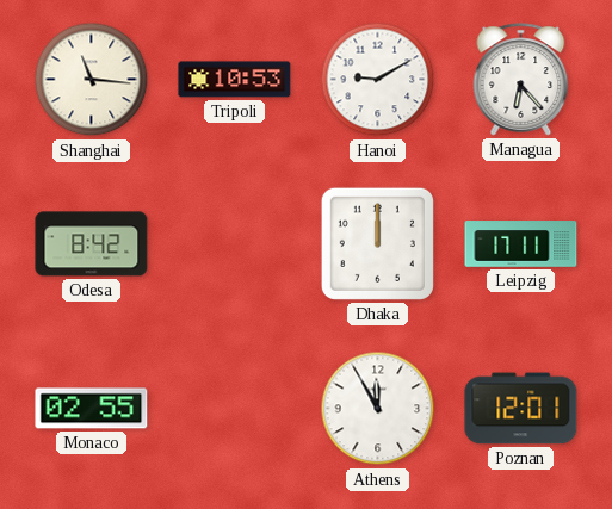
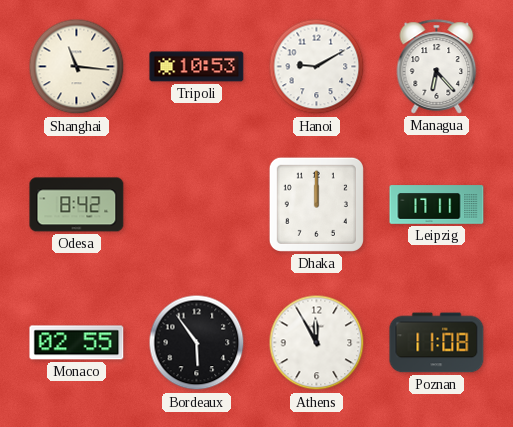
Bordeaux: none -> 5:54
Poznan: 12:01 -> 11:08
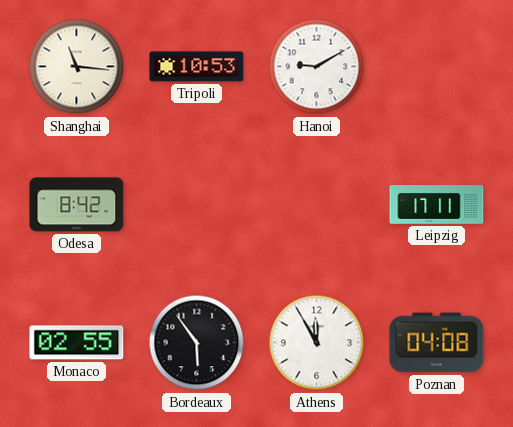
Managua: 6:23 -> none
Dhaka: 12:00 -> none
Poznan: 11:08 -> 04:08
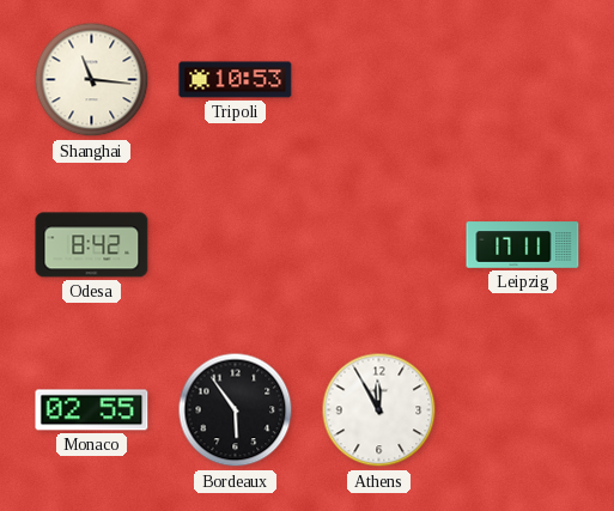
Hanoi: 9:10 -> none
Poznan: 04:08 -> none
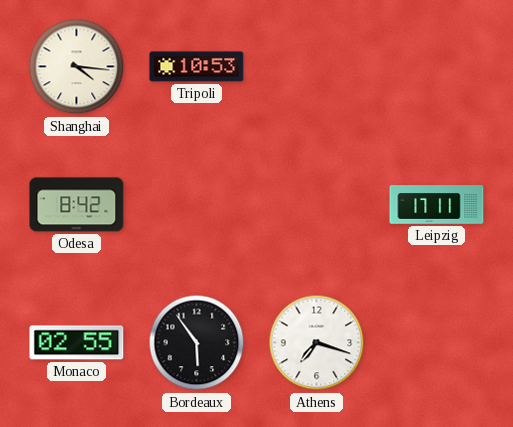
Shanghai: 11:16 -> 4:16
Athens: 11:55 -> 7:18
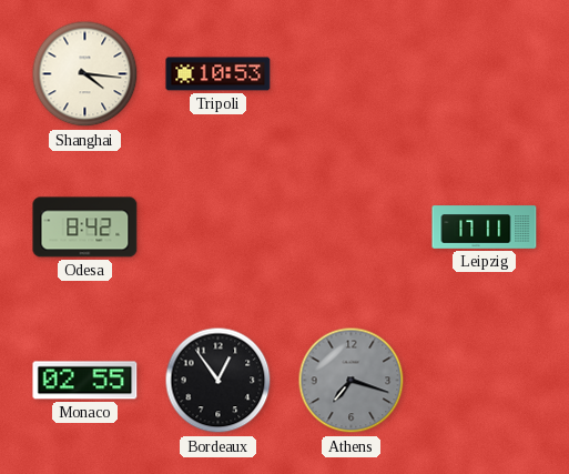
Bordeaux: 5:54 -> 12:54
Athens dial: white -> grey
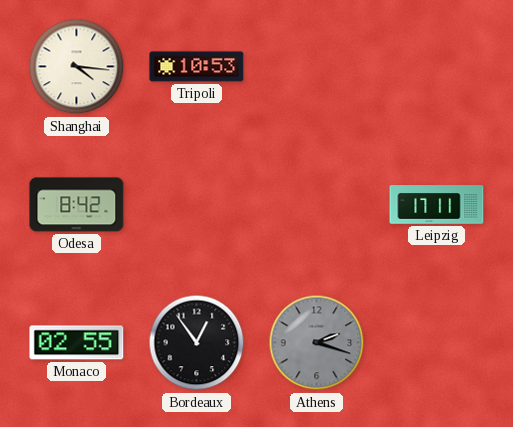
Athens: 7:18 -> 2:18
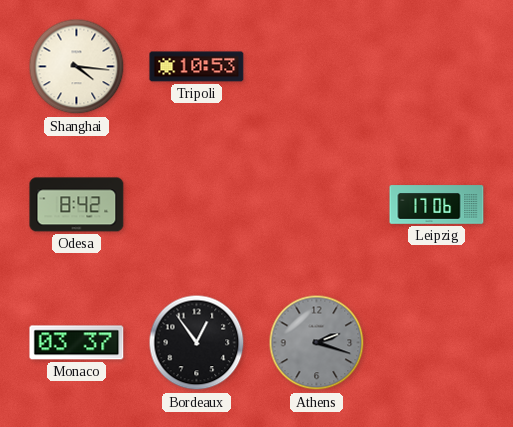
Leipzig: 17:11 -> 17:06
Monaco: 02:55 -> 03:37
